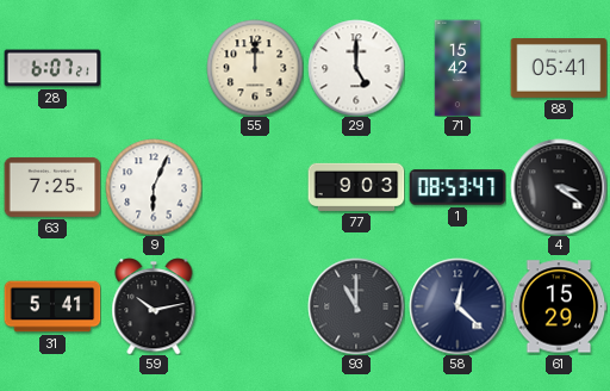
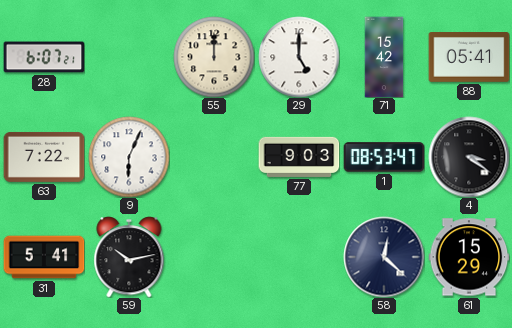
63: 7:25 -> 7:22
93: 11:00 -> none
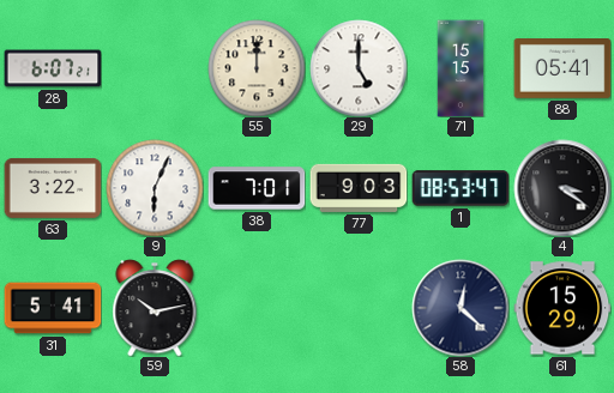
71: 15:42 -> 15:15
63: 7:22 -> 3:22
38: none -> 7:01
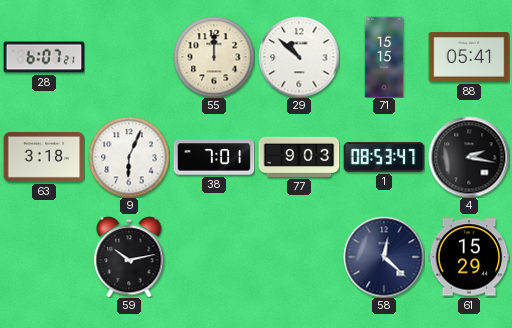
29: 5:00 -> 10:52
63: 3:22 -> 3:18
4: 3:21 -> 2:17
31: 5:41 -> none
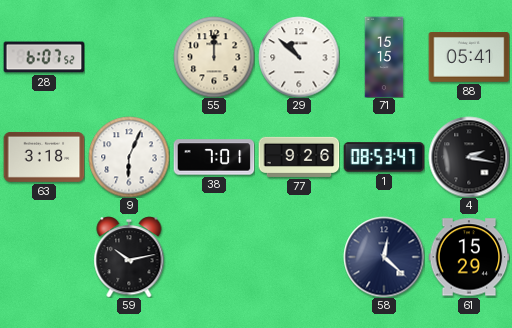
28: 6:07:21 -> 6:07:52
77: 9:03 -> 9:26
